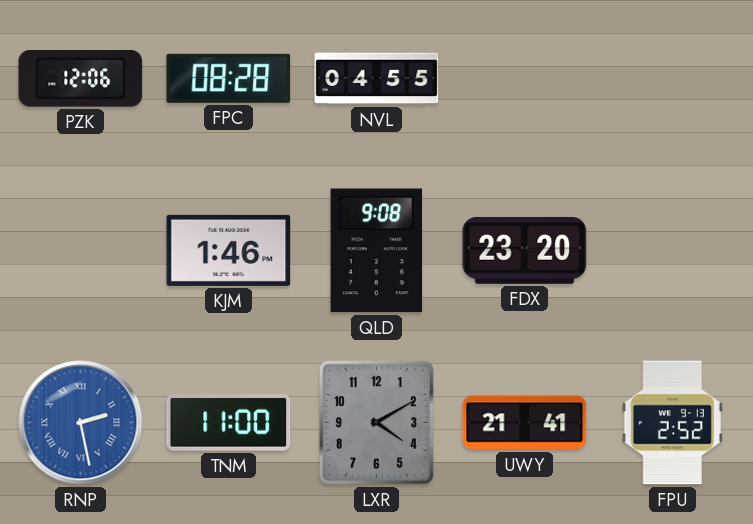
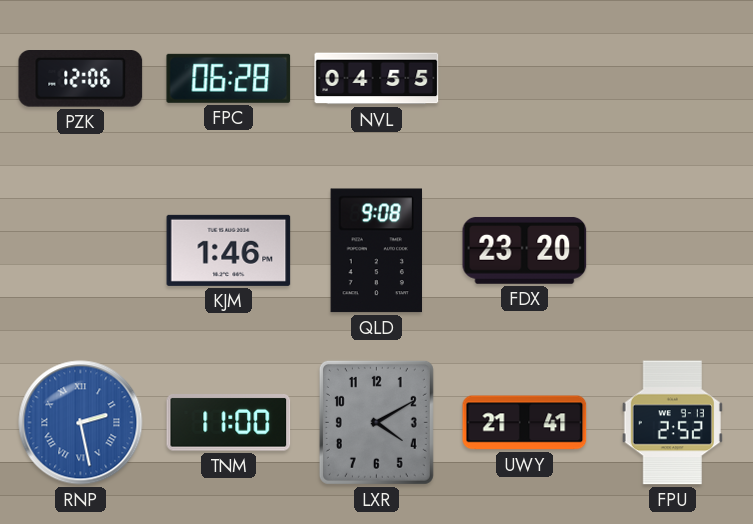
FPC: 08:28 -> 06:28
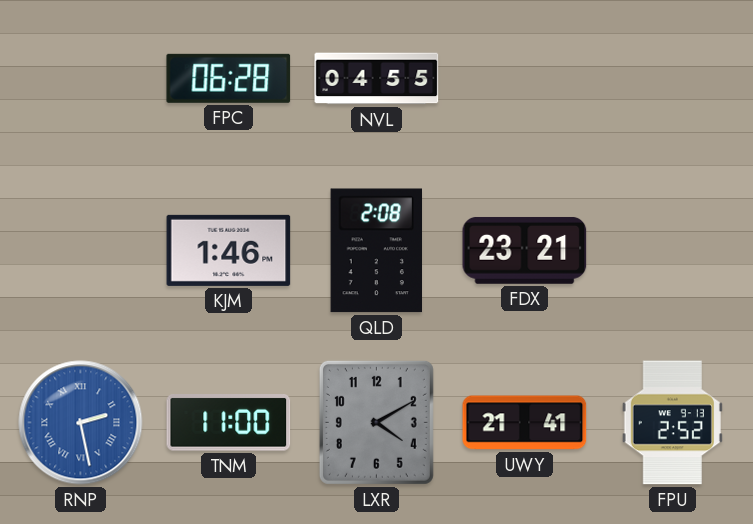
PZK: 12:06 -> none
QLD: 9:08 -> 2:08
FDX: 23:20 -> 23:21
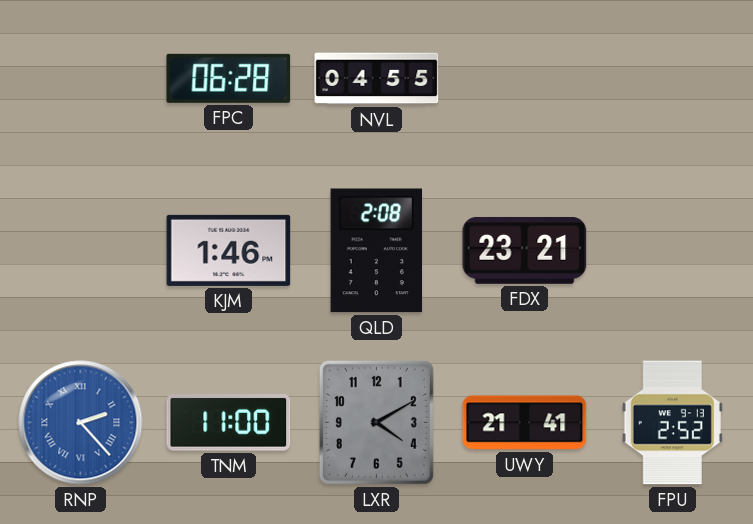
RNP: 2:28 -> 2:23
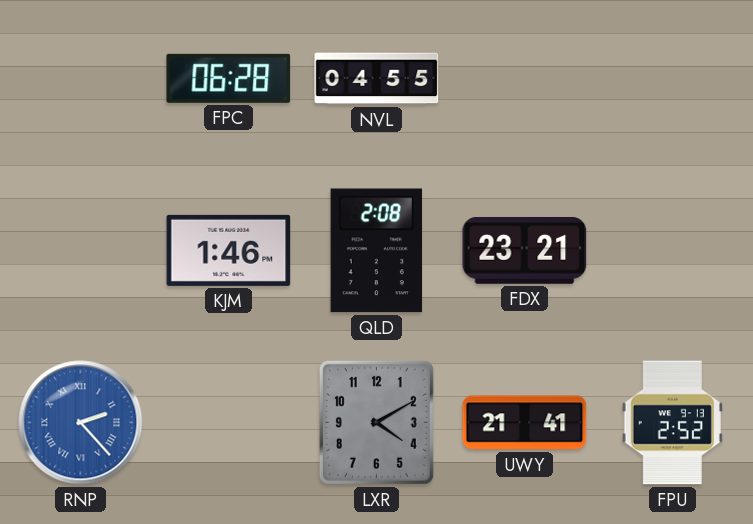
TNM: 11:00 -> none
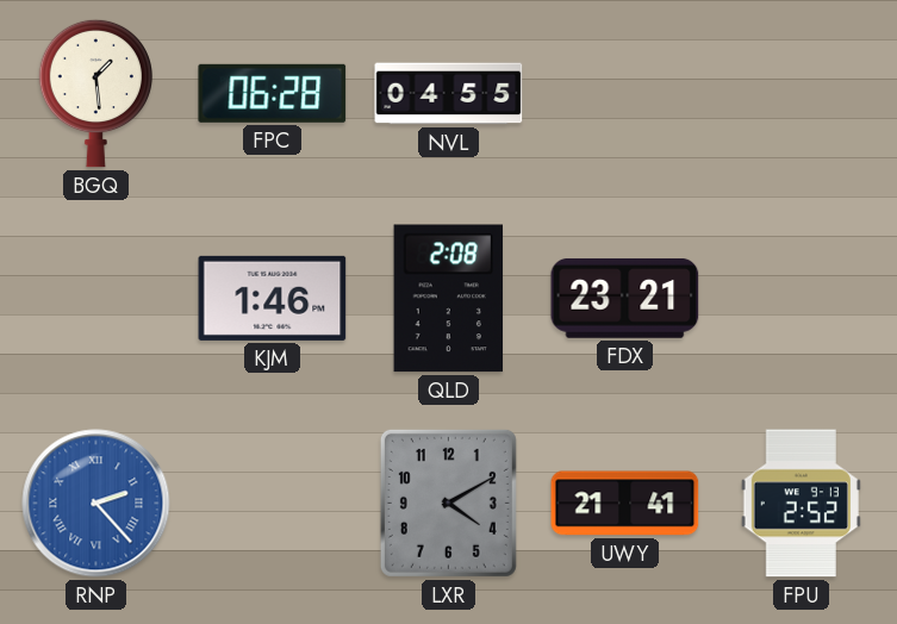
BGQ: none -> 1:29
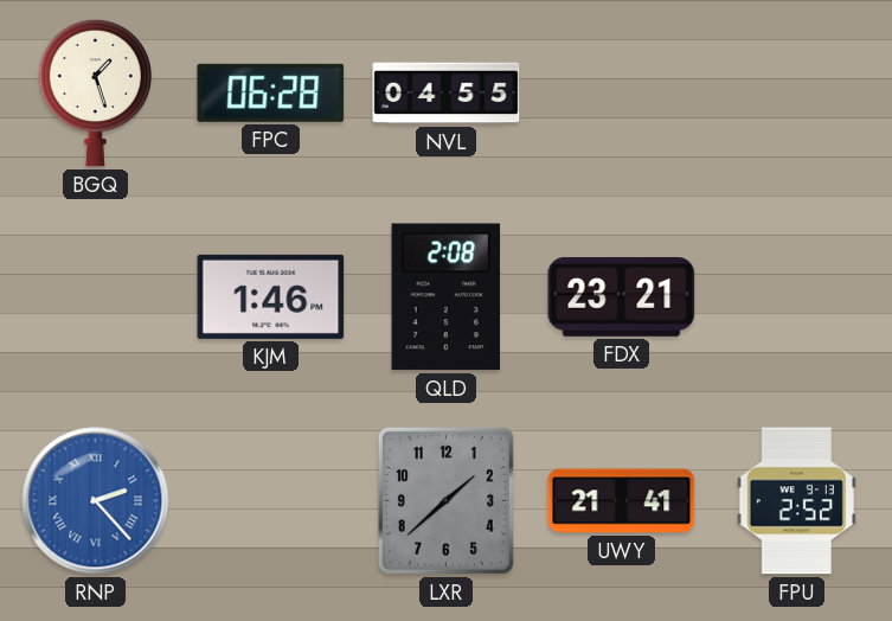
BGQ: 1:29 -> 1:27
LXR: 4:10 -> 1:38
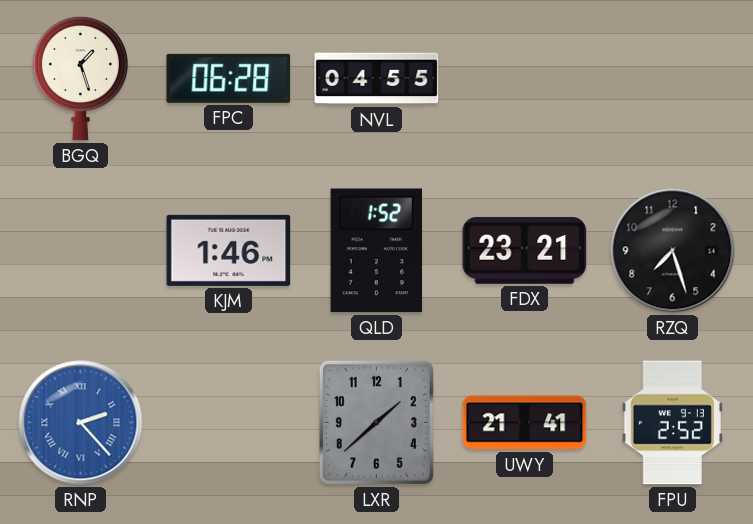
QLD: 2:08 -> 1:52
RZQ: none -> 7:27
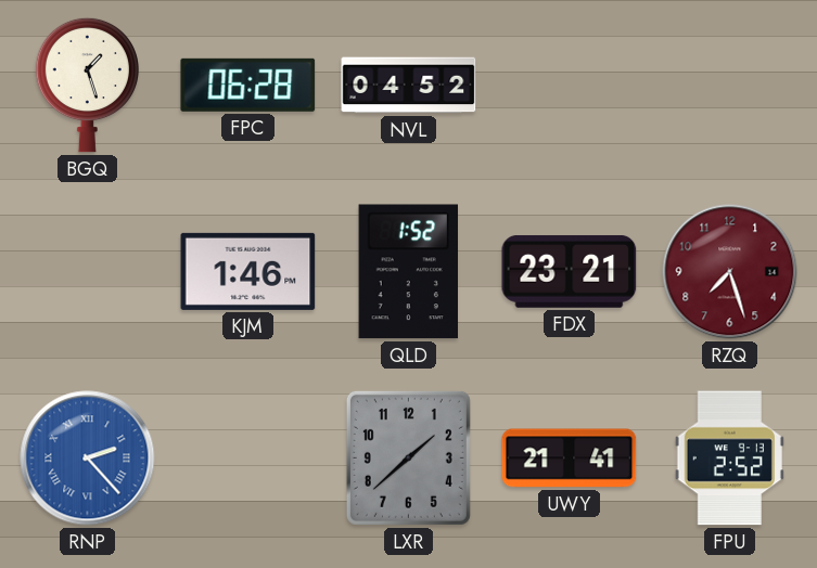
NVL: 04:55 -> 04:52
RZQ dial: black -> burgundy
